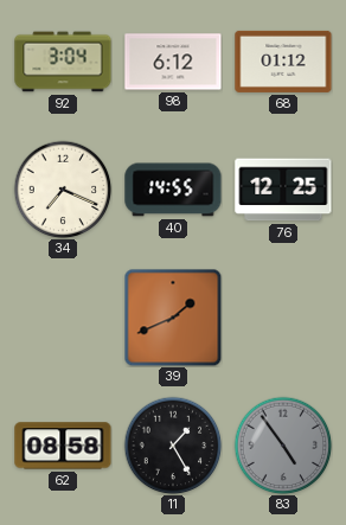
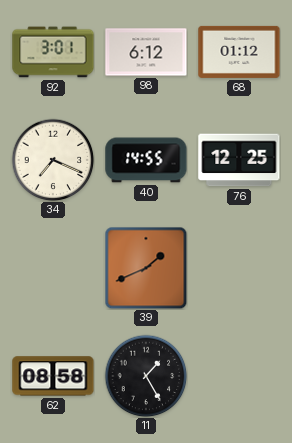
92: 3:04 -> 3:01
83: 4:54 -> none
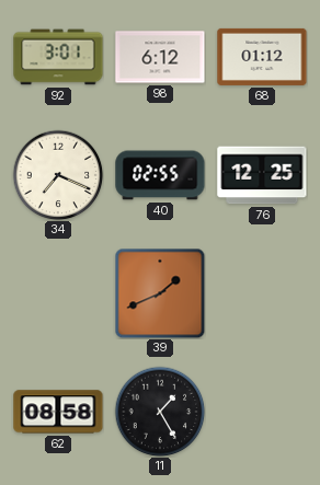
40: 14:55 -> 02:55
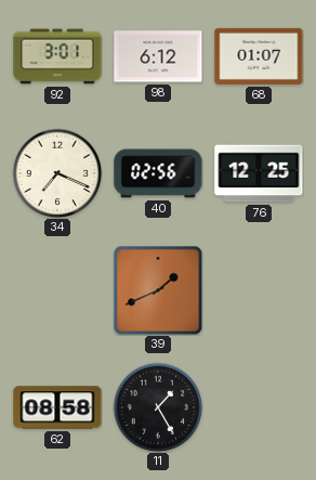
68: 01:12 -> 01:07
40: 02:55 -> 02:56
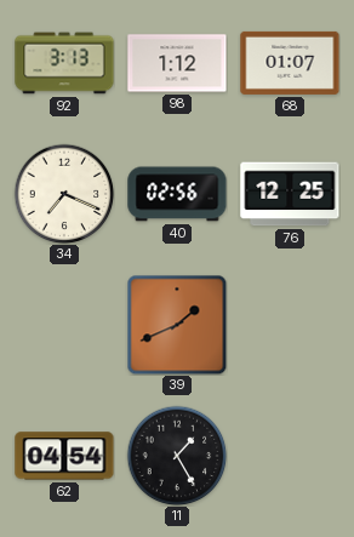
92: 3:01 -> 3:13
98: 6:12 -> 1:12
62: 08:58 -> 04:54
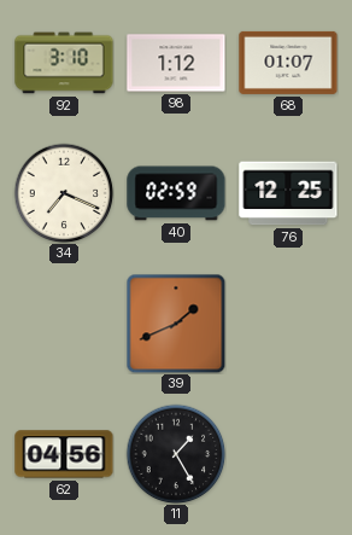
92: 3:13 -> 3:10
40: 02:56 -> 02:59
62: 04:54 -> 04:56
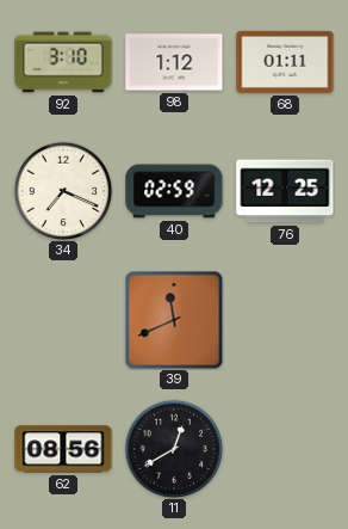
68: 01:07 -> 01:11
39: 1:41 -> 11:41
62: 04:56 -> 08:56
11: 1:25 -> 12:40
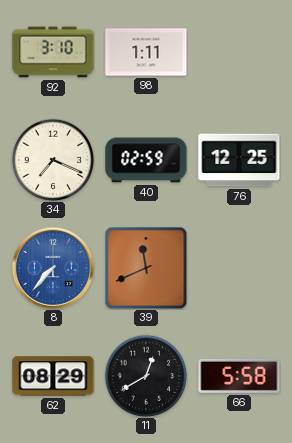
98: 1:12 -> 1:11
68: 01:11 -> none
8: none -> 7:37
62: 08:56 -> 08:29
66: none -> 5:58
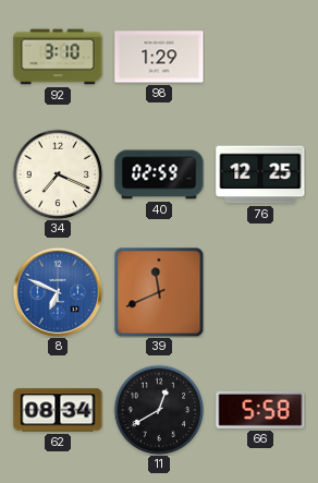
98: 1:11 -> 1:29
8: 7:37 -> 6:49
62: 08:29 -> 08:34
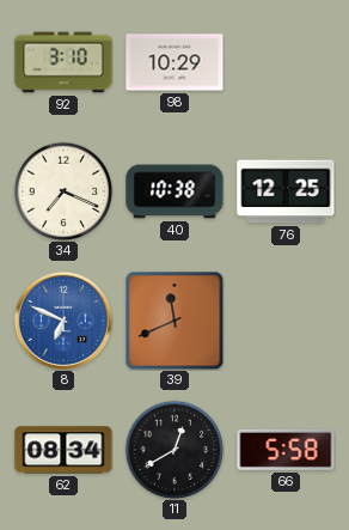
98: 1:29 -> 10:29
40: 02:59 -> 10:38
